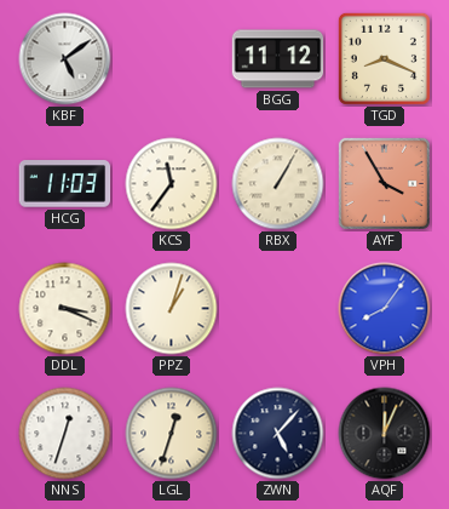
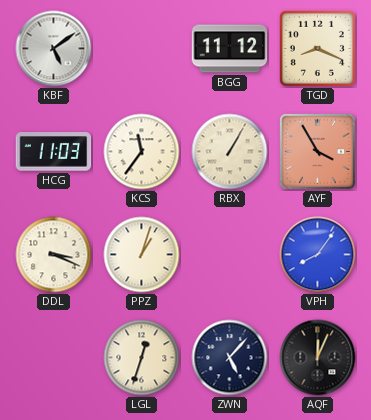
NNS: 12:33 -> none
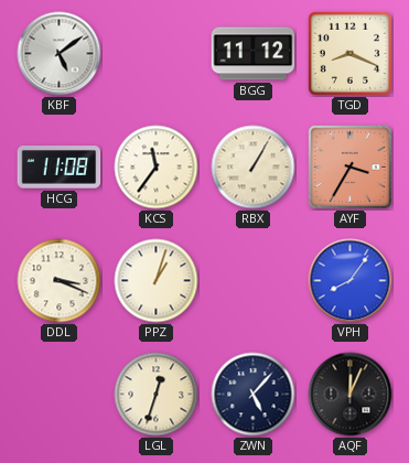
HCG: 11:03 -> 11:08
AYF: 3:55 -> 3:35
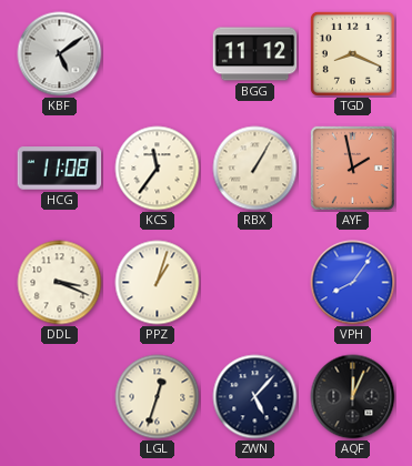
AYF: 3:35 -> 1:58
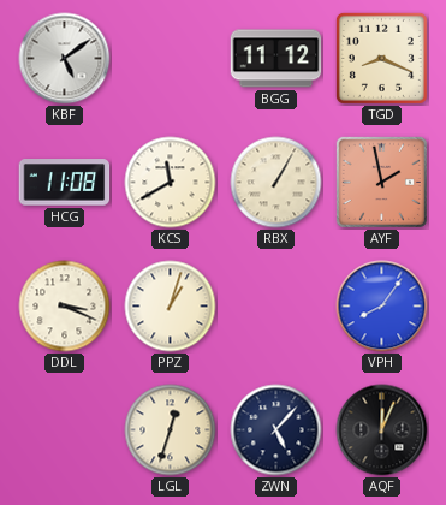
KCS: 11:36 -> 11:40
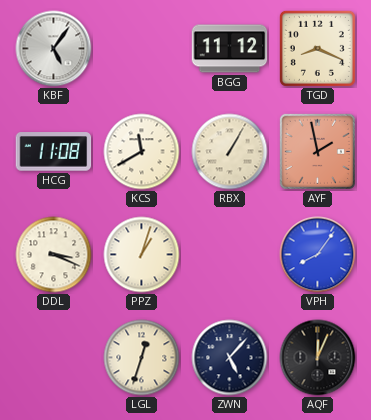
KBF: 5:09 -> 5:06
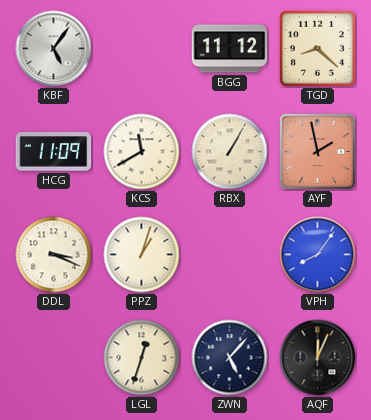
TGD: 8:19 -> 8:22
HCG: 11:08 -> 11:09
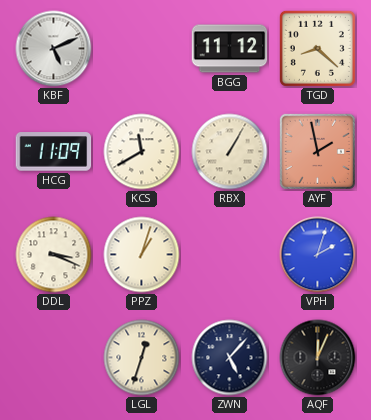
KBF: 5:06 -> 5:11
VPH: 8:06 -> 2:03
